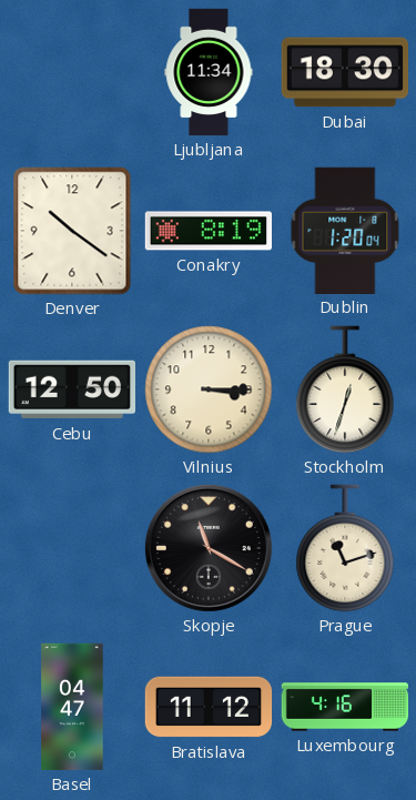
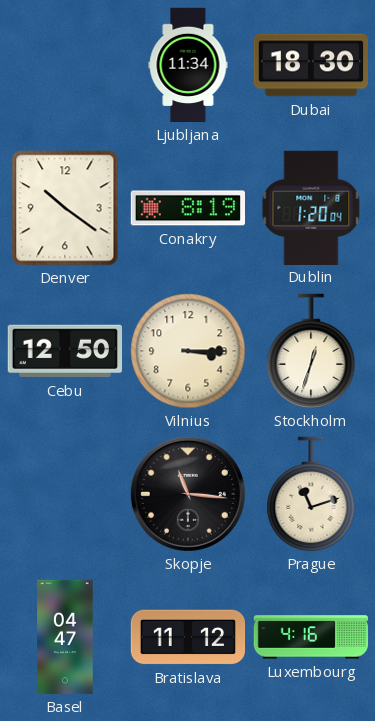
Skopje: 11:20 -> 11:16
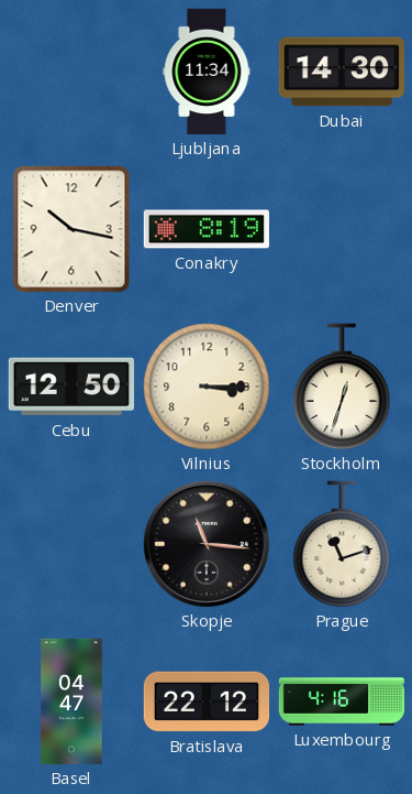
Dubai: 18:30 -> 14:30
Denver: 10:21 -> 10:17
Dublin: 1:20 -> none
Bratislava: 11:12 -> 22:12
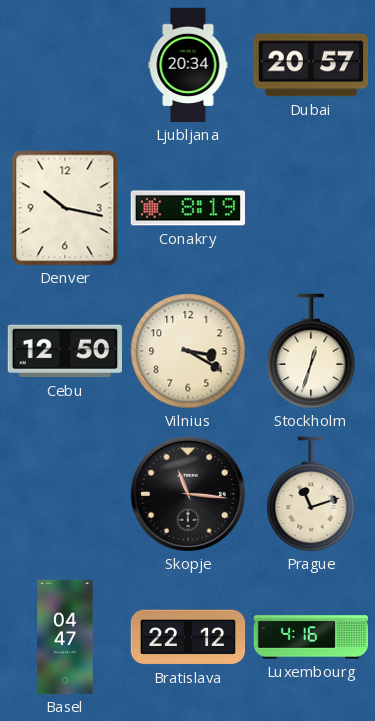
Ljubljana: 11:34 -> 20:34
Dubai: 14:30 -> 20:57
Vilnius: 3:15 -> 3:20
